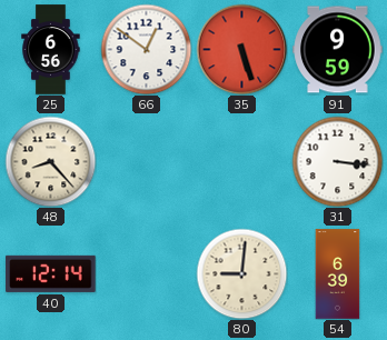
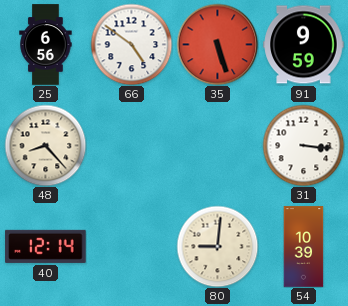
66: 12:51 -> 4:51
54: 6:39 -> 10:39
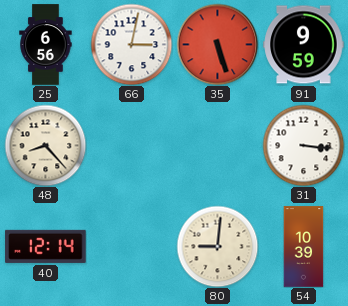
66: 4:51 -> 3:02
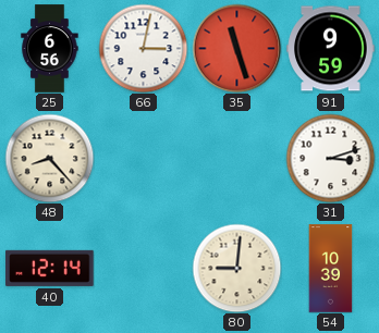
35: 5:27 -> 11:27
31: 3:16 -> 3:12
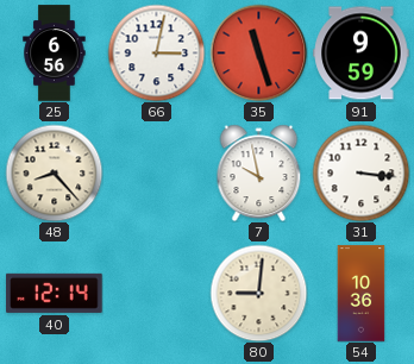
7: none -> 9:58
31: 3:12 -> 3:16
54: 10:39 -> 10:36
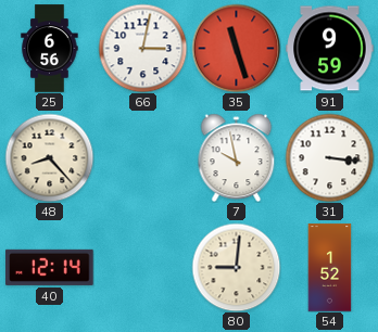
54: 10:36 -> 1:52
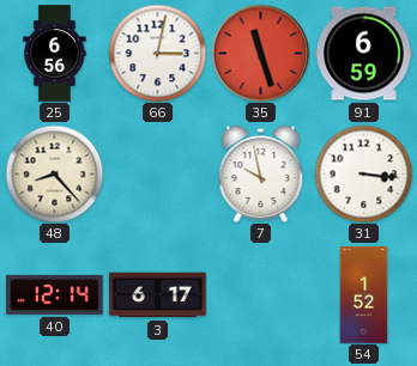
91: 9:59 -> 6:59
3: none -> 6:17
80: 9:01 -> none
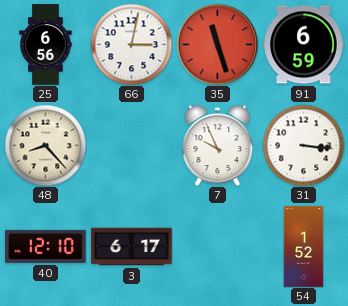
7: 9:58 -> 9:56
40: 12:14 -> 12:10
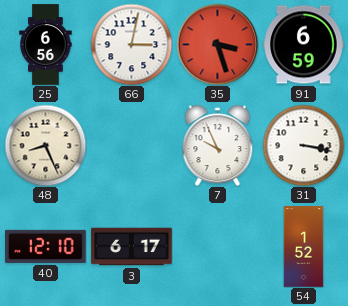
35: 11:27 -> 3:27
48: 8:23 -> 8:26
31: 3:16 -> 3:17
